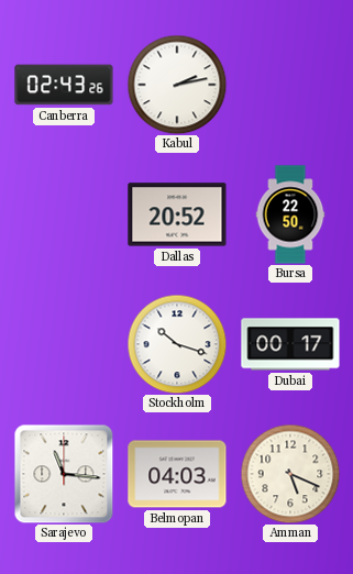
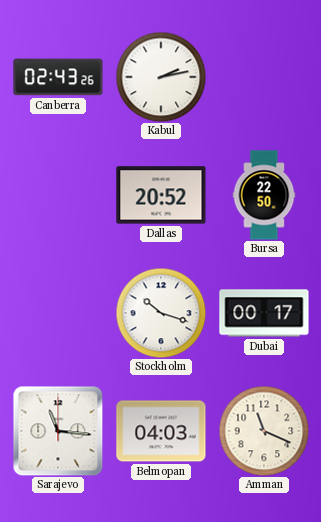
Amman: 5:19 -> 11:19
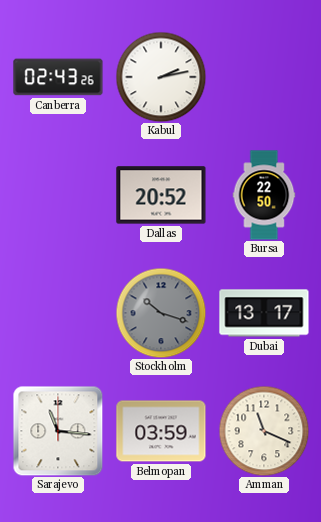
Stockholm dial: white -> grey
Dubai: 00:17 -> 13:17
Belmopan: 04:03 -> 03:59
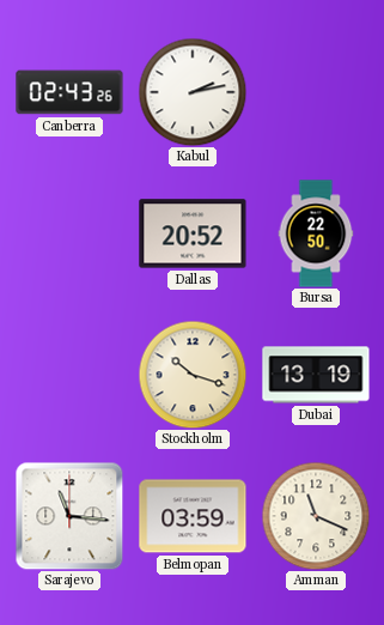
Stockholm dial: grey -> cream
Dubai: 13:17 -> 13:19
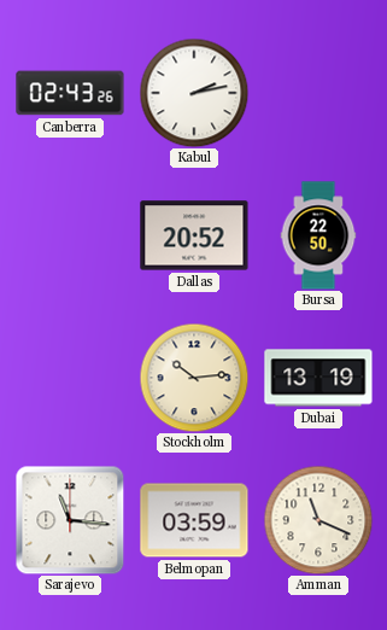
Stockholm: 10:18 -> 10:14
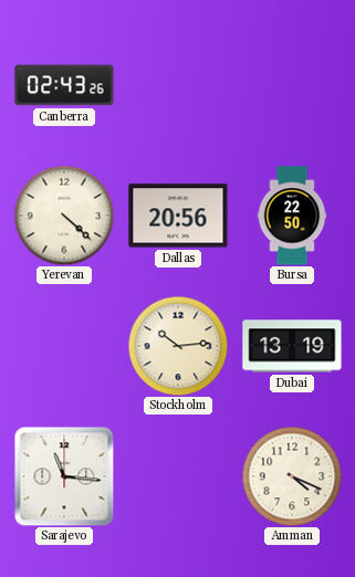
Kabul: 2:13 -> none
Yerevan: none -> 4:22
Dallas: 20:52 -> 20:56
Belmopan: 03:59 -> none
Amman: 11:19 -> 4:19
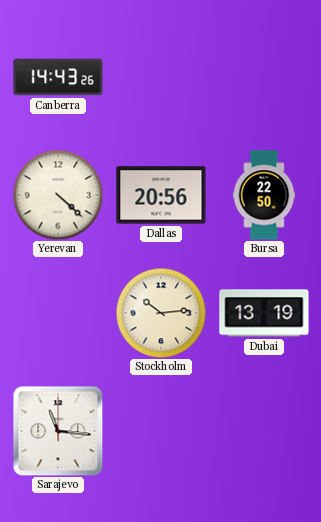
Canberra: 02:43 -> 14:43
Amman: 4:19 -> none
